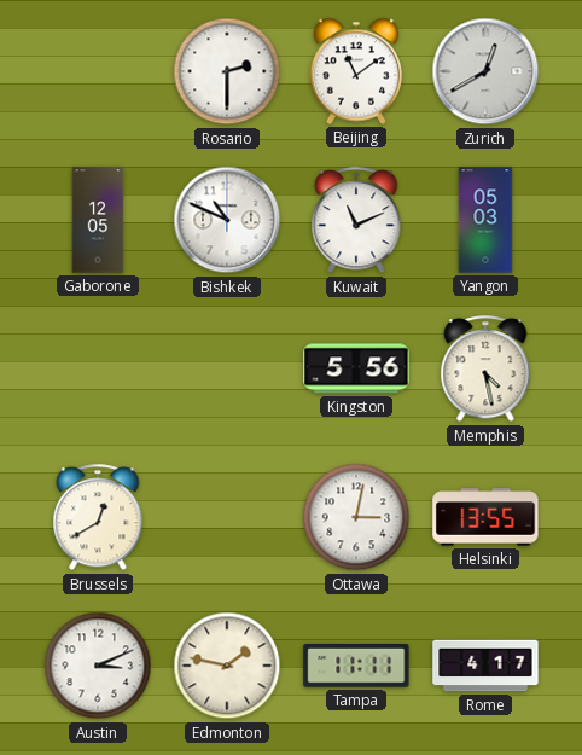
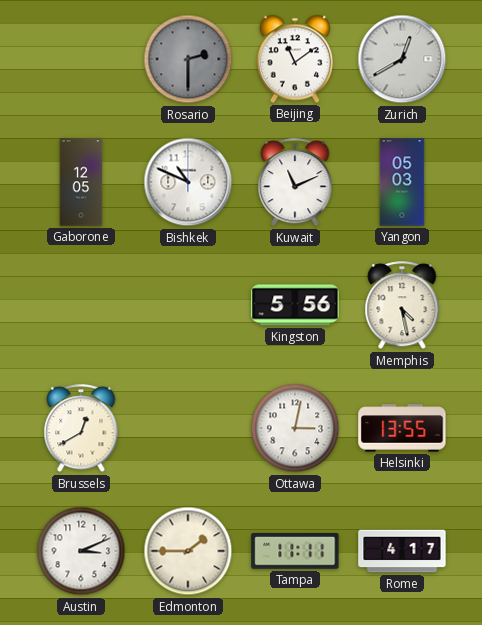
Rosario dial: white -> grey
Edmonton: 1:47 -> 1:45
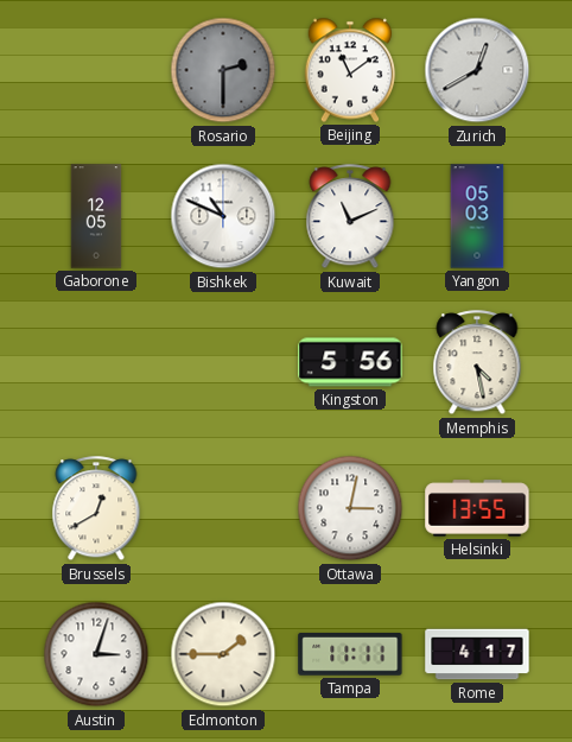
Austin: 3:11 -> 3:03
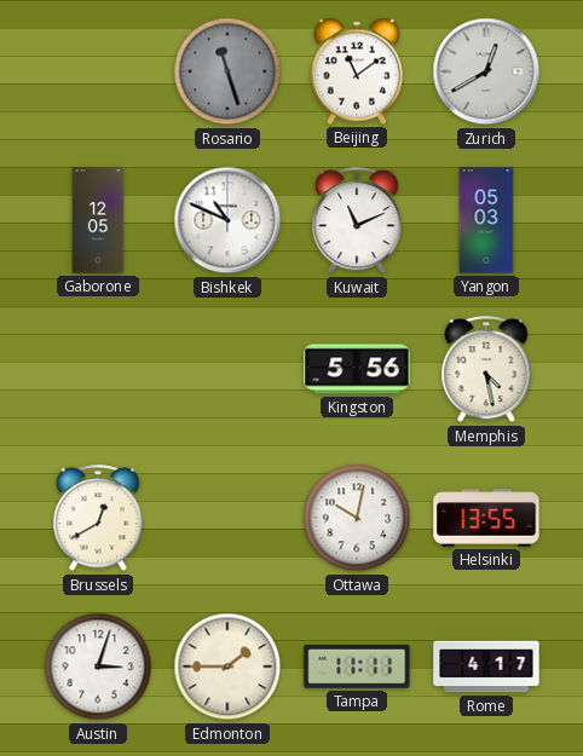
Rosario: 2:30 -> 11:27
Ottawa: 3:02 -> 10:02
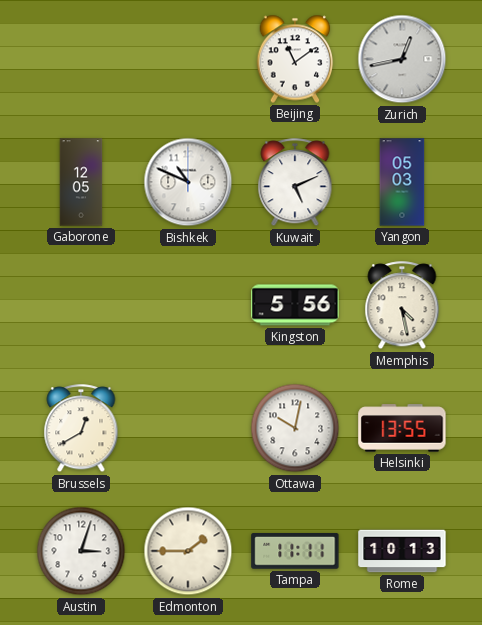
Rosario: 11:27 -> none
Zurich: 12:40 -> 12:43
Kuwait: 11:11 -> 5:11
Rome: 4:17 -> 10:13
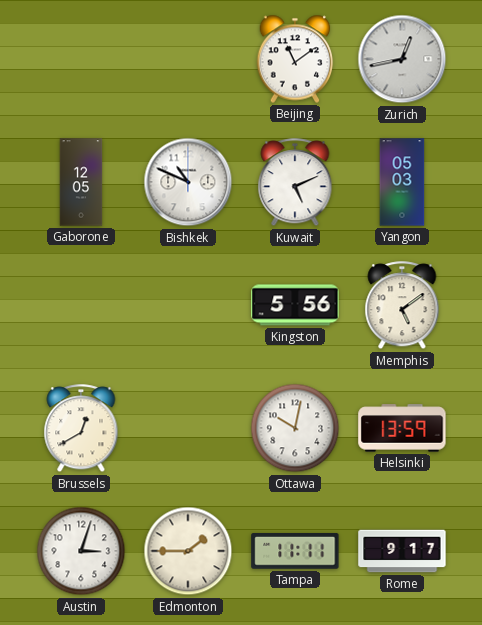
Memphis: 4:28 -> 5:09
Helsinki: 13:55 -> 13:59
Rome: 10:13 -> 9:17
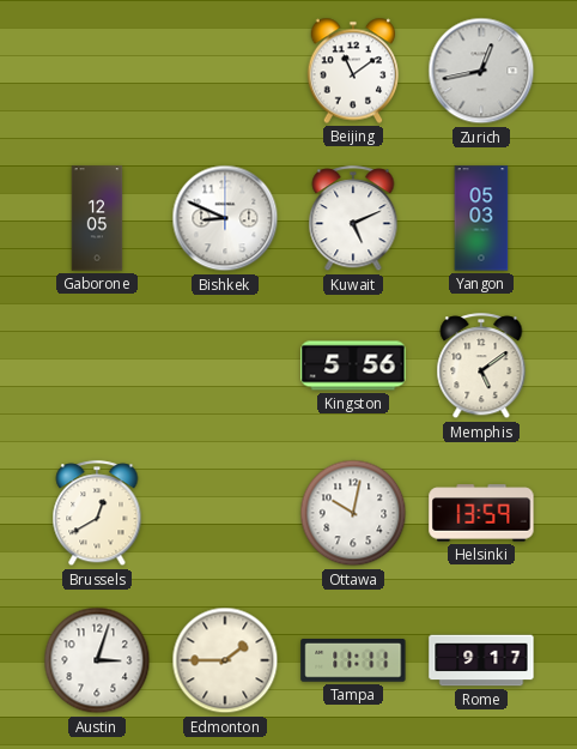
Bishkek: 10:49 -> 8:49
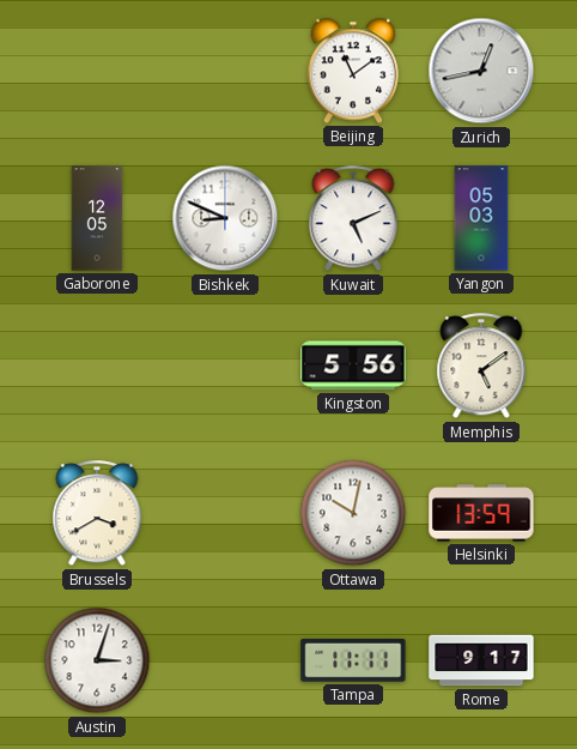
Brussels: 12:40 -> 3:40
Edmonton: 1:45 -> none
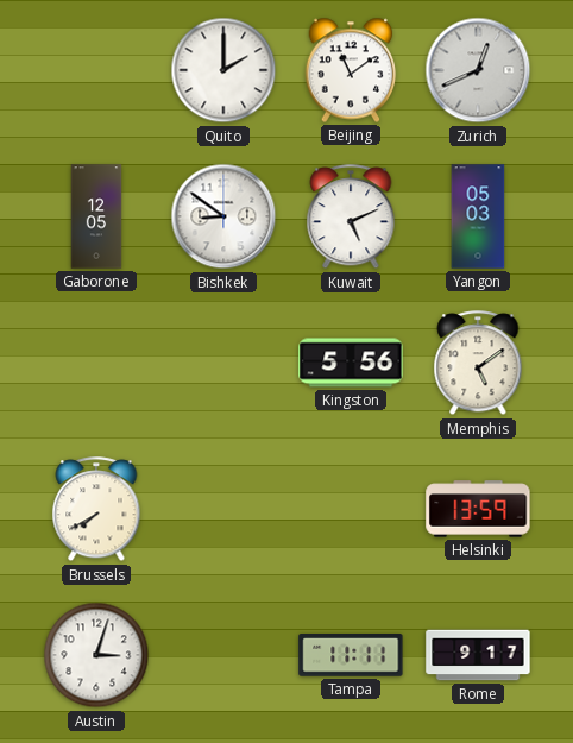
Quito: none -> 2:00
Zurich: 12:43 -> 12:41
Bishkek: 8:49 -> 8:51
Brussels: 3:40 -> 7:40
Ottawa: 10:02 -> none
